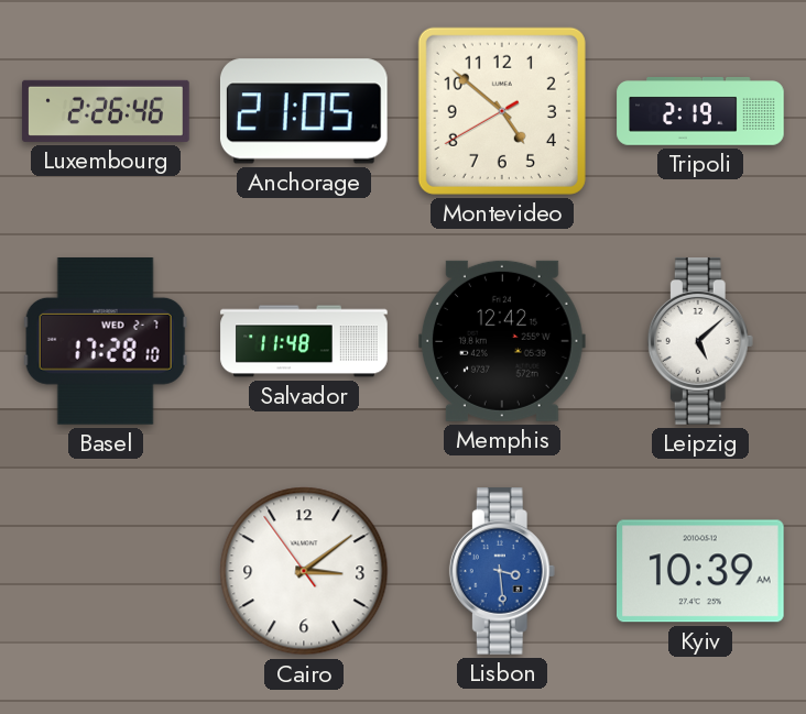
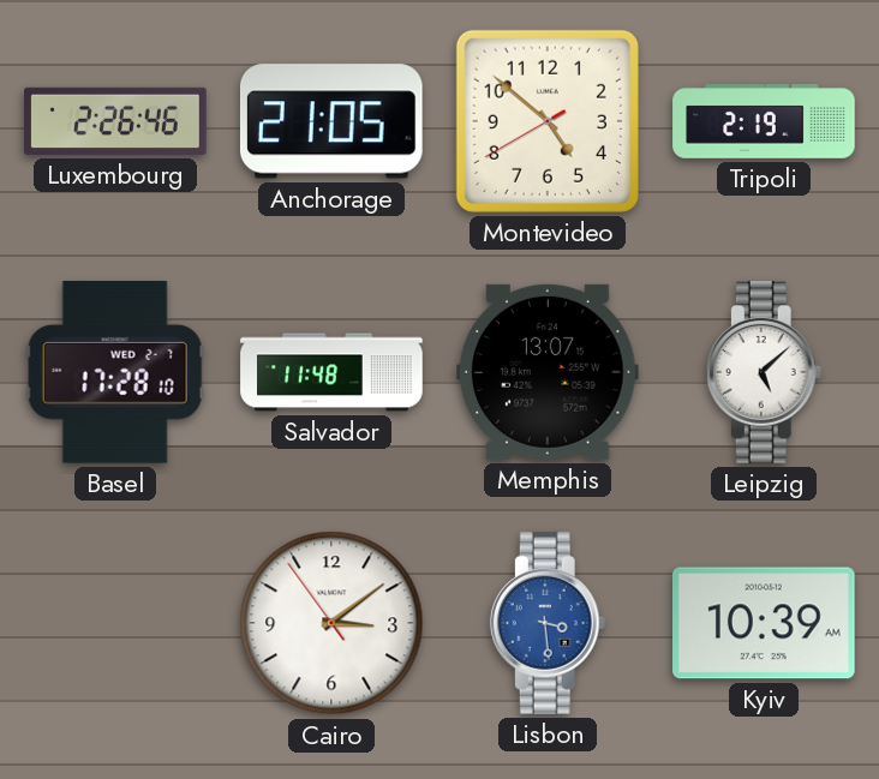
Memphis: 12:42 -> 13:07
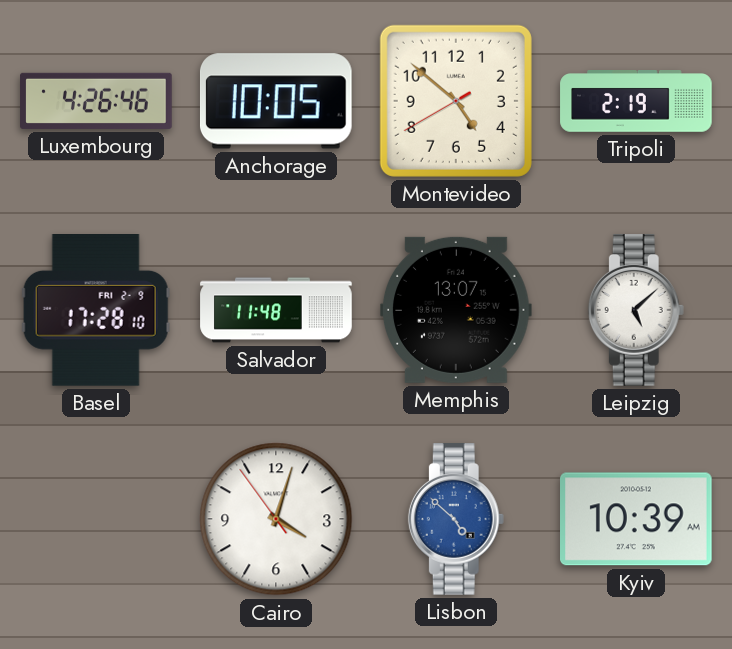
Luxembourg: 2:26 -> 4:26
Anchorage: 21:05 -> 10:05
Basel date: WED 2-7 -> FRI 2-9
Cairo: 3:08 -> 4:02
Lisbon: 3:29 -> 4:52
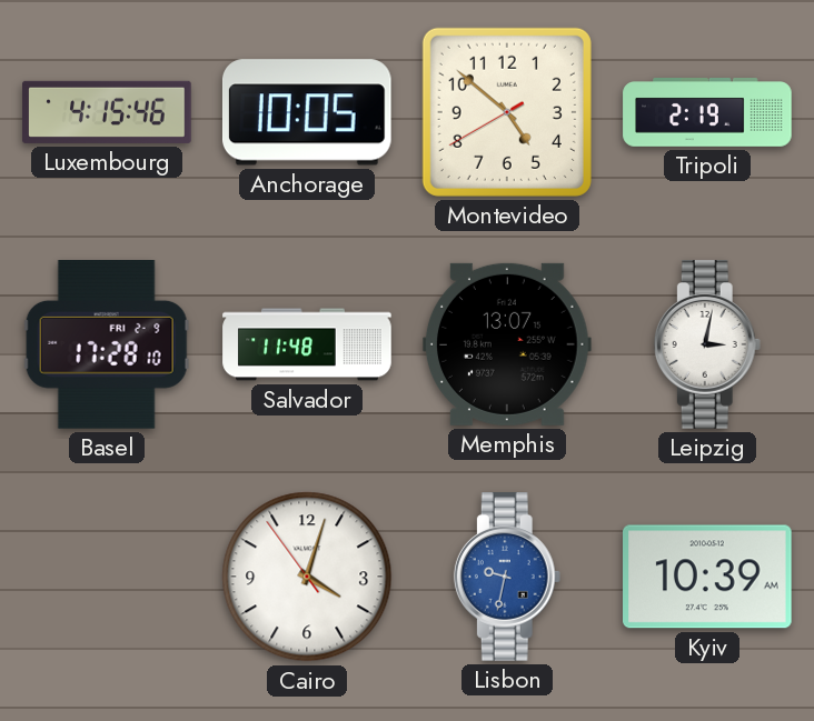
Luxembourg: 4:26 -> 4:15
Leipzig: 5:08 -> 3:02
Lisbon: 4:52 -> 9:32
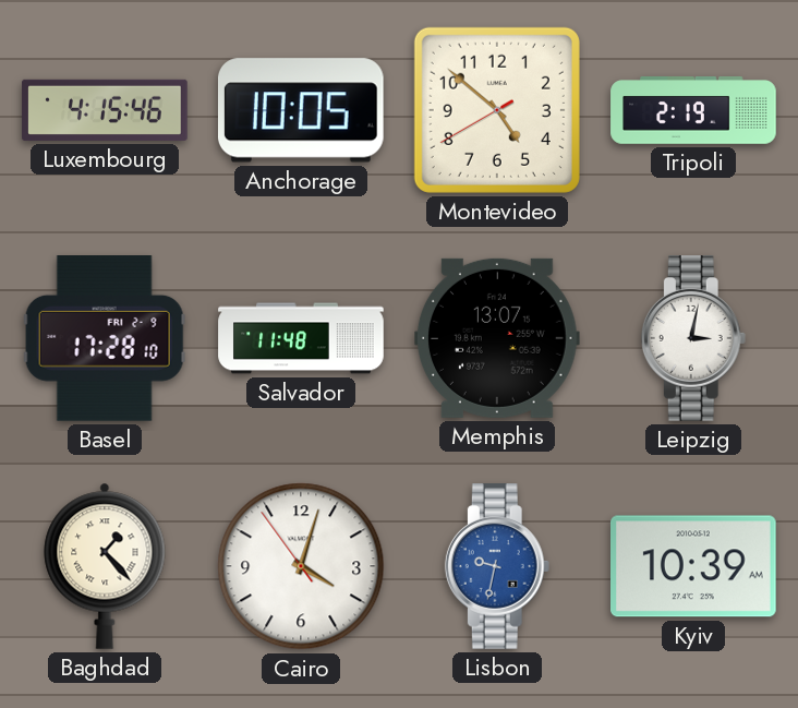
Baghdad: none -> 1:23
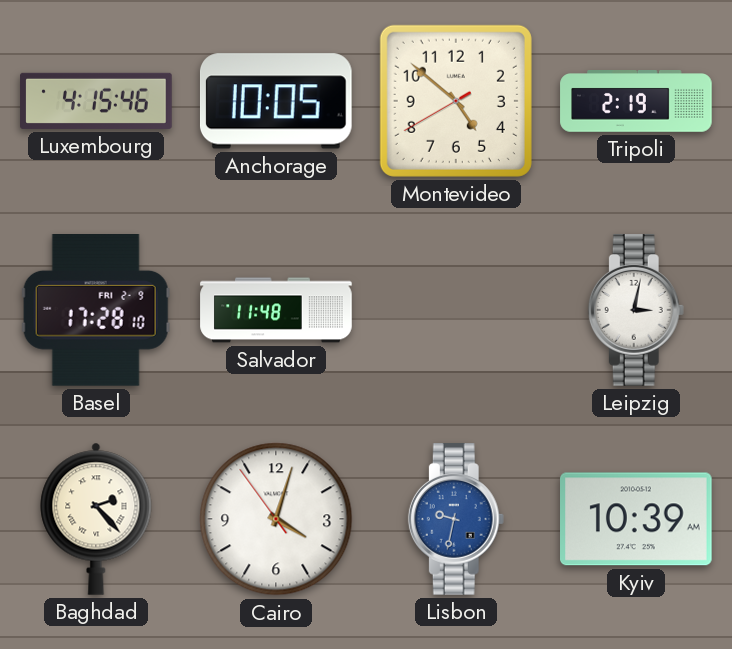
Memphis: 13:07 -> none
Baghdad: 1:23 -> 2:23
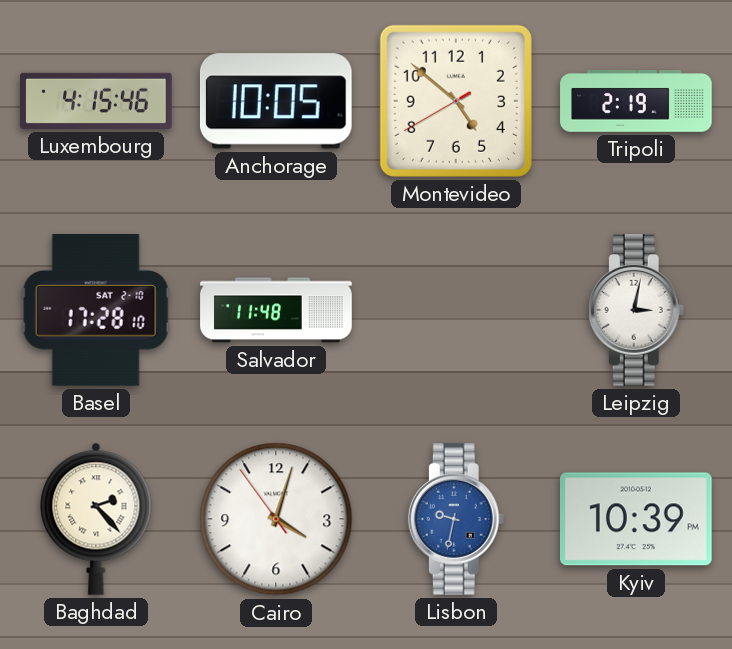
Basel date: FRI 2-9 -> SAT 2-10
Kyiv: 10:39 AM -> 10:39 PM
